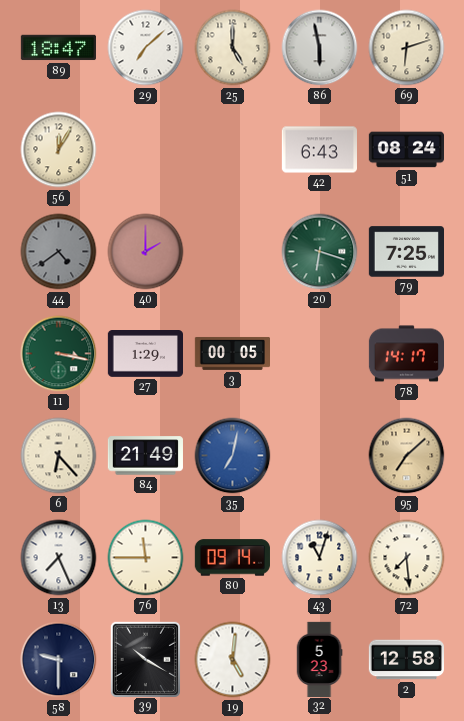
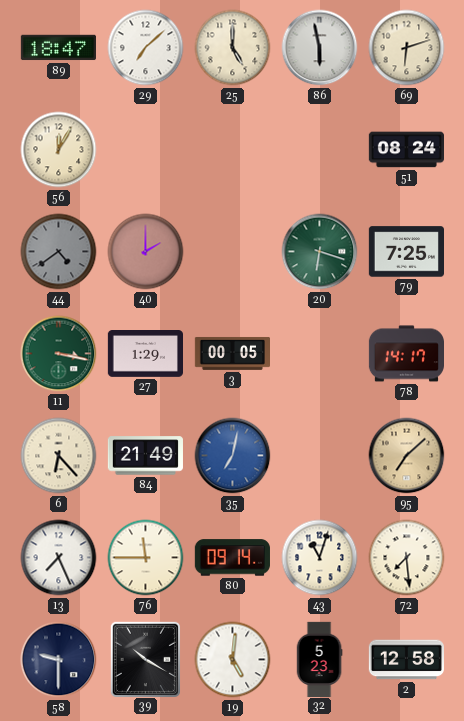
42: 6:43 -> none
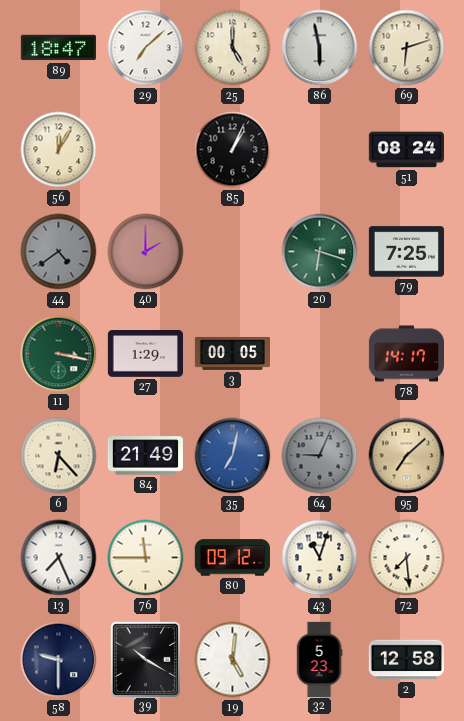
85: none -> 1:04
64: none -> 9:04
80: 09:14 -> 09:12
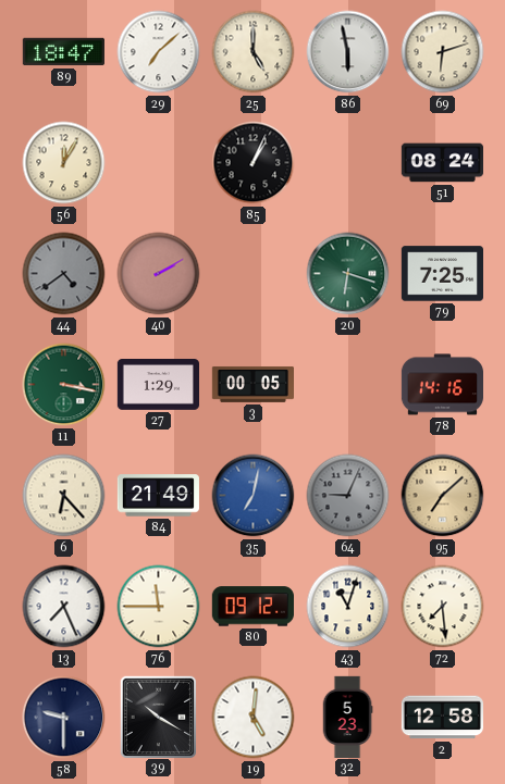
40: 2:00 -> 2:10
78: 14:17 -> 14:16
